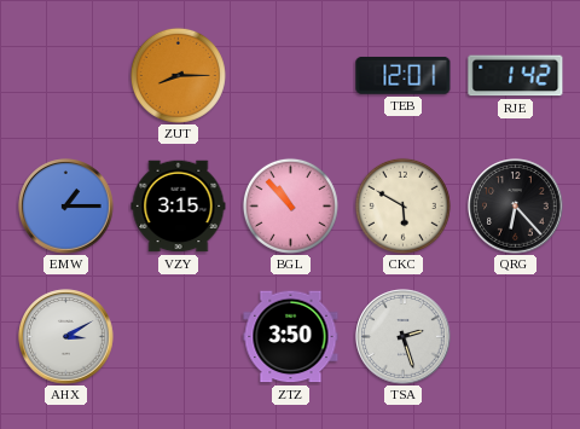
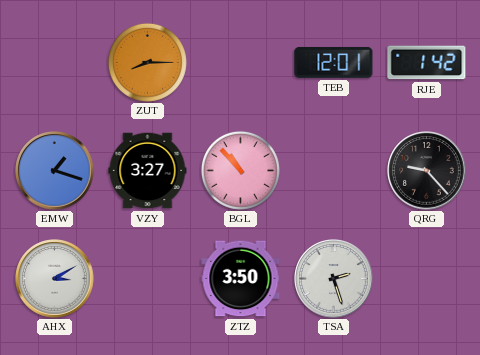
EMW: 1:15 -> 1:18
VZY: 3:15 -> 3:27
CKC: 5:50 -> none
QRG: 6:23 -> 9:23
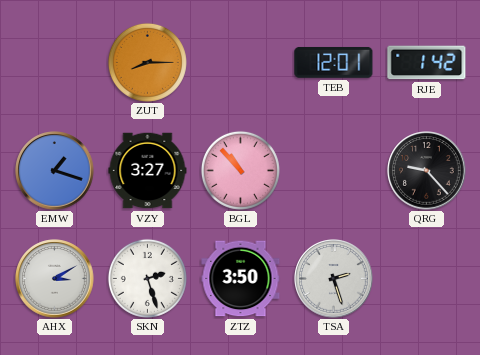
SKN: none -> 2:27
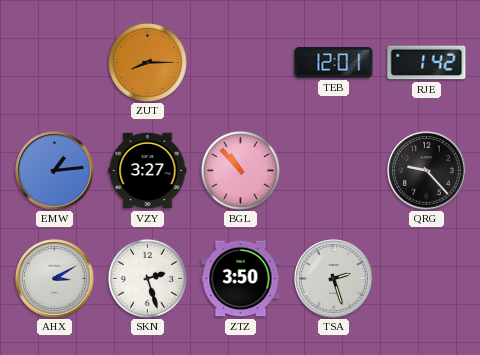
EMW: 1:18 -> 1:14
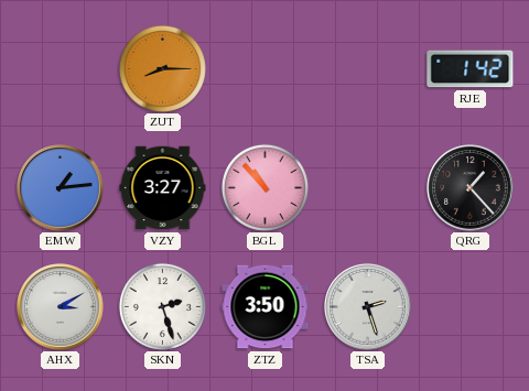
TEB: 12:01 -> none
QRG: 9:23 -> 1:23
